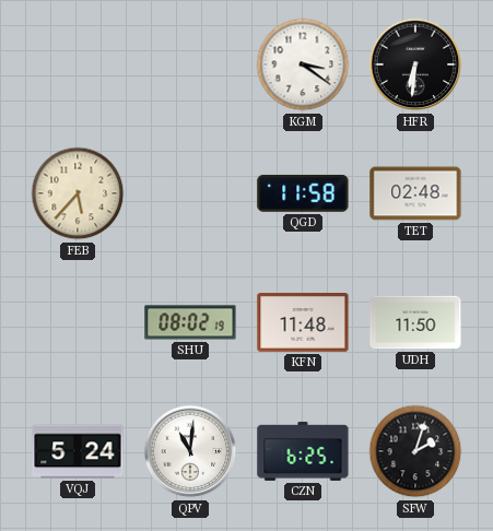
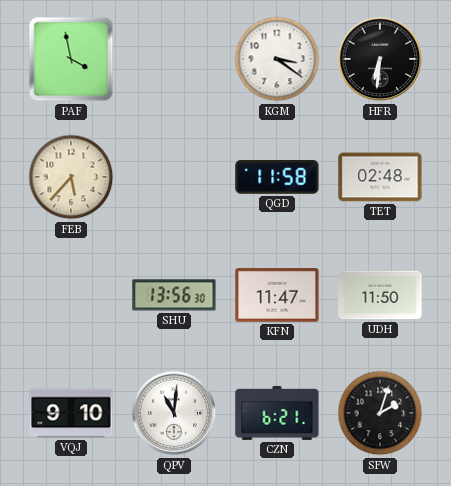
PAF: none -> 3:58
SHU: 08:02 -> 13:56
KFN: 11:48 -> 11:47
VQJ: 5:24 -> 9:10
CZN: 6:25 -> 6:21
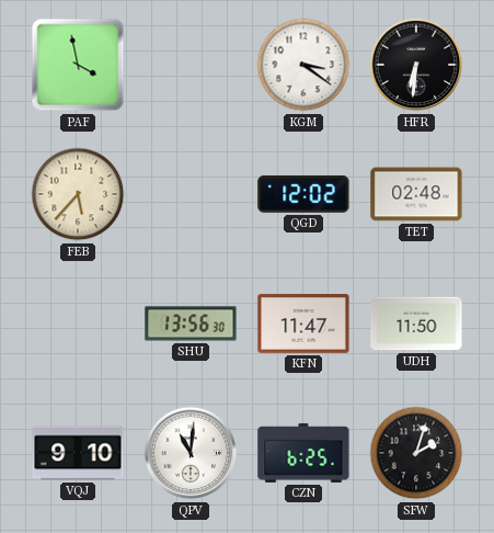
QGD: 11:58 -> 12:02
CZN: 6:21 -> 6:25
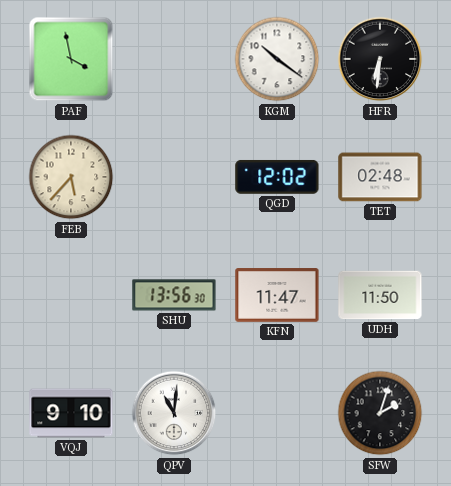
KGM: 3:21 -> 10:21
CZN: 6:25 -> none
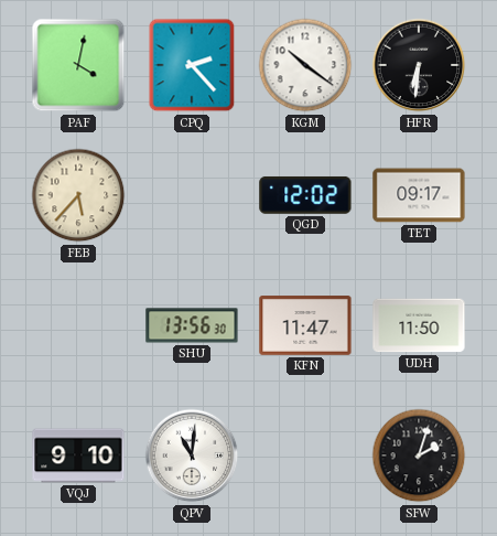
PAF: 3:58 -> 4:02
CPQ: none -> 2:23
TET: 02:48 -> 09:17
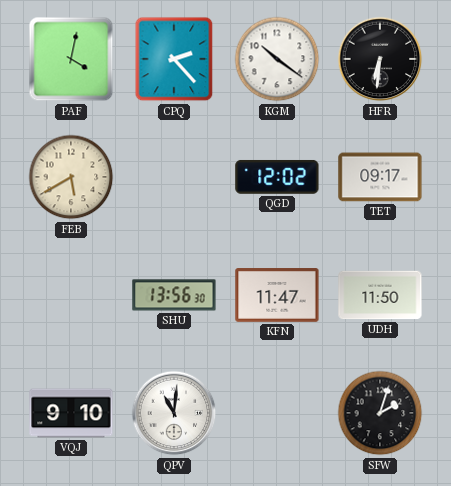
FEB: 5:37 -> 5:40
